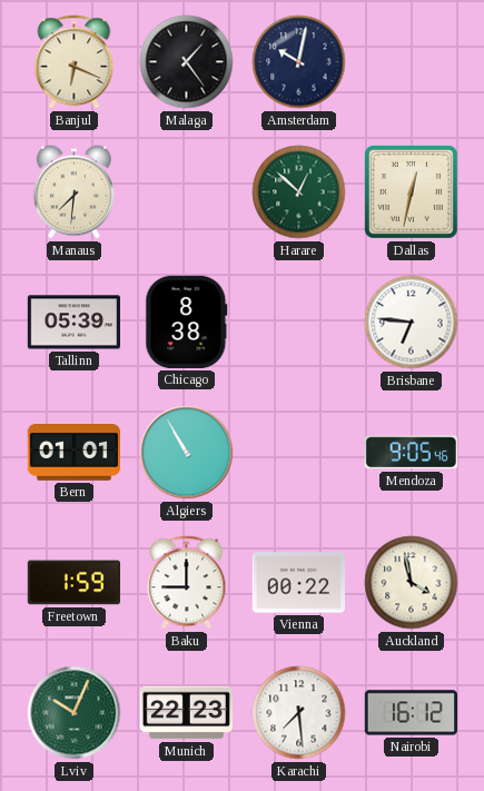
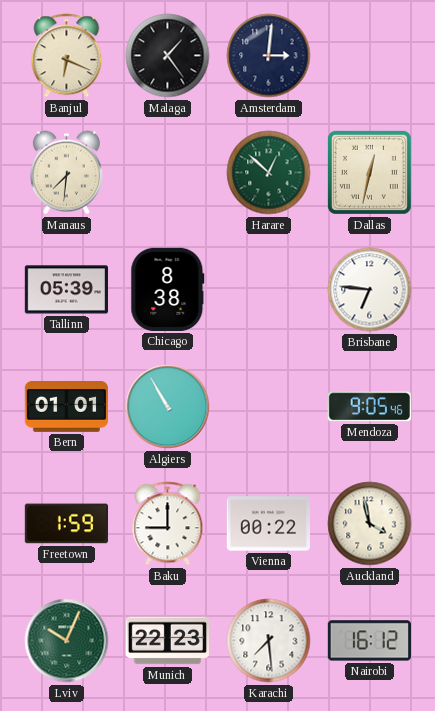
Amsterdam: 10:02 -> 3:01
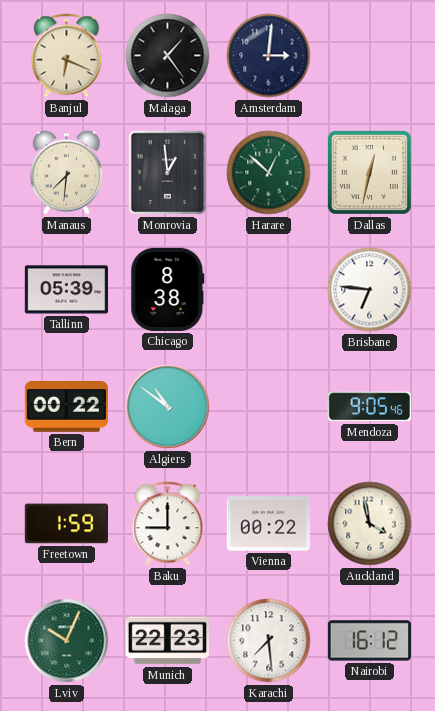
Monrovia: none -> 12:59
Bern: 01:01 -> 00:22
Algiers: 10:55 -> 10:51
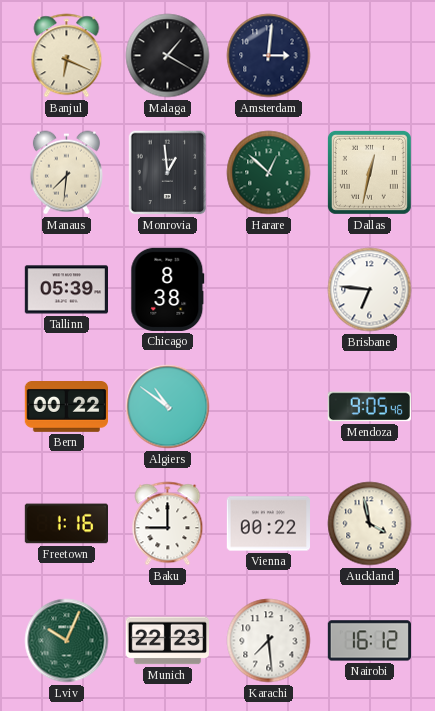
Malaga: 1:24 -> 1:20
Freetown: 1:59 -> 1:16
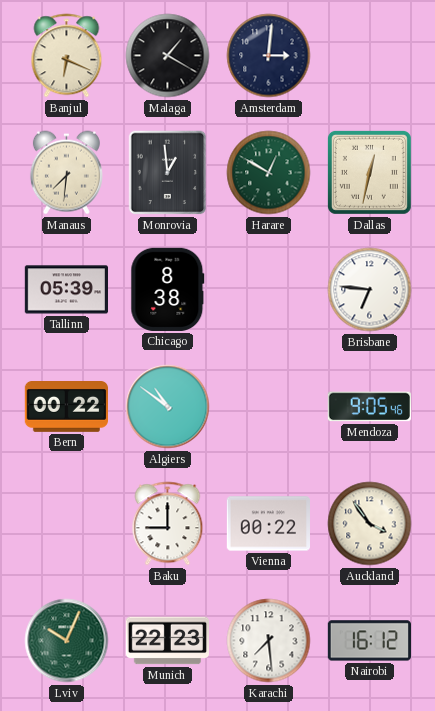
Harare: 12:52 -> 12:50
Freetown: 1:16 -> none
Auckland: 3:58 -> 3:54
